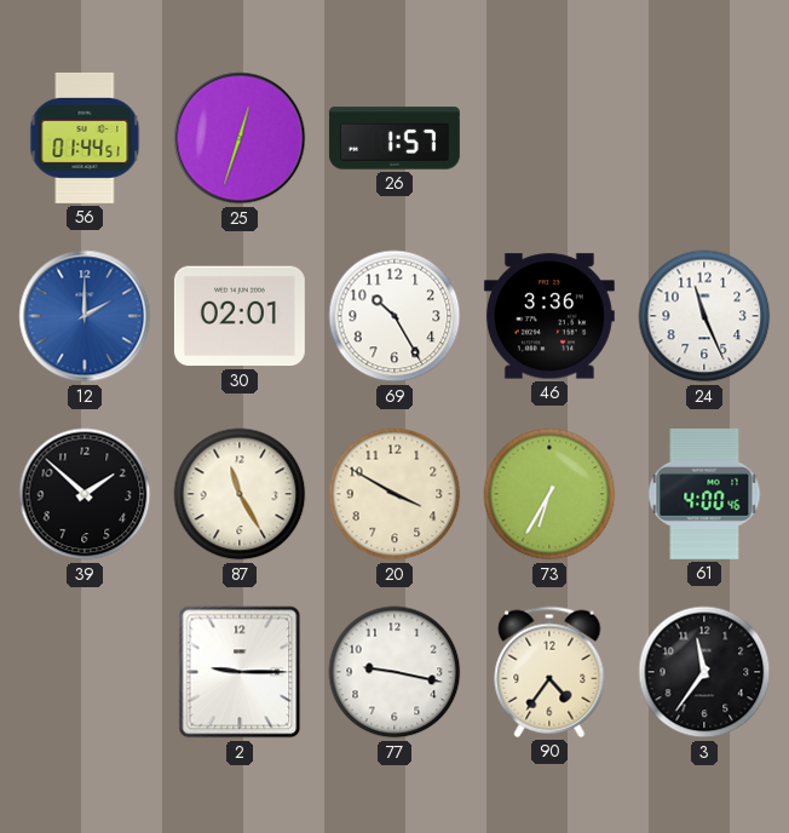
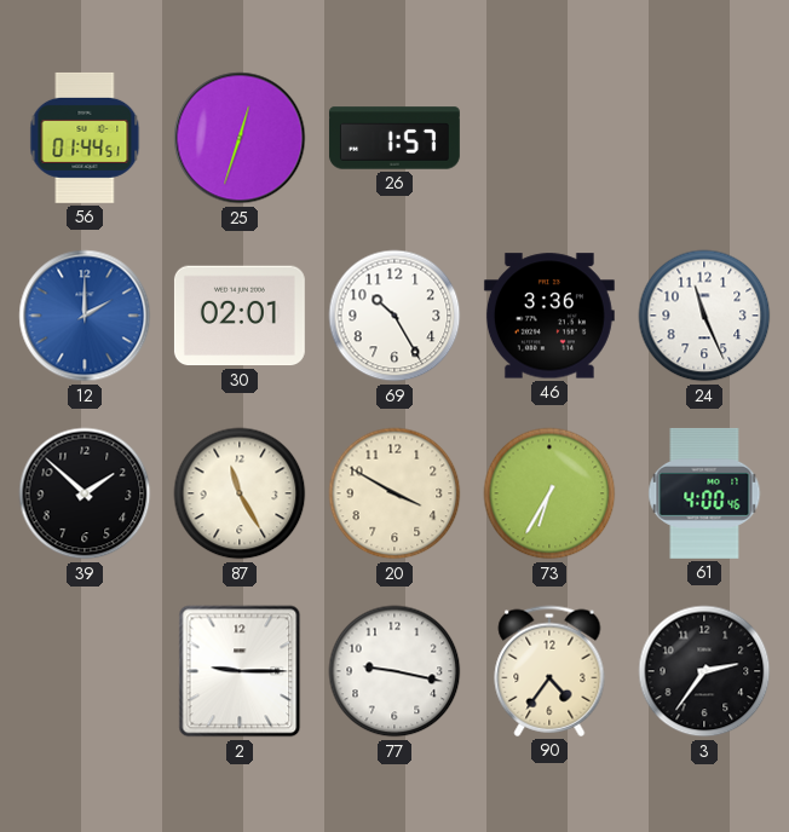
3: 11:36 -> 2:36
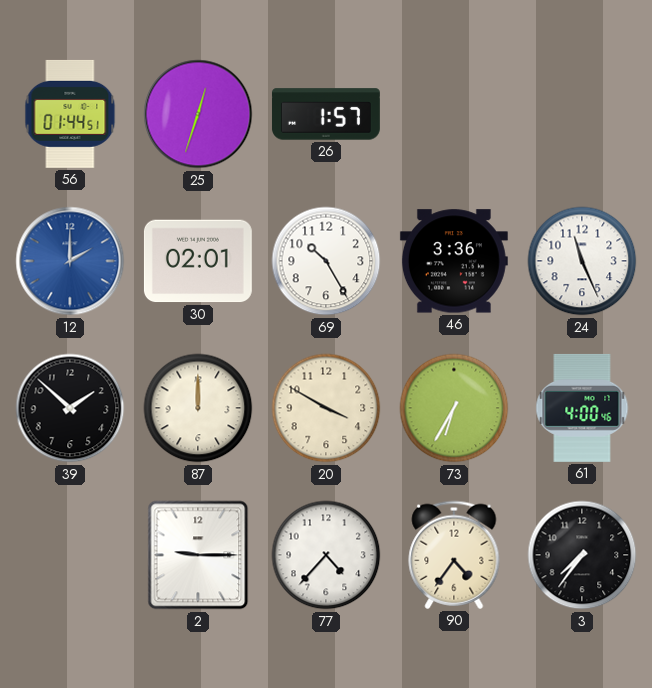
87: 11:25 -> 12:00
77: 9:17 -> 4:37
3: 2:36 -> 7:36
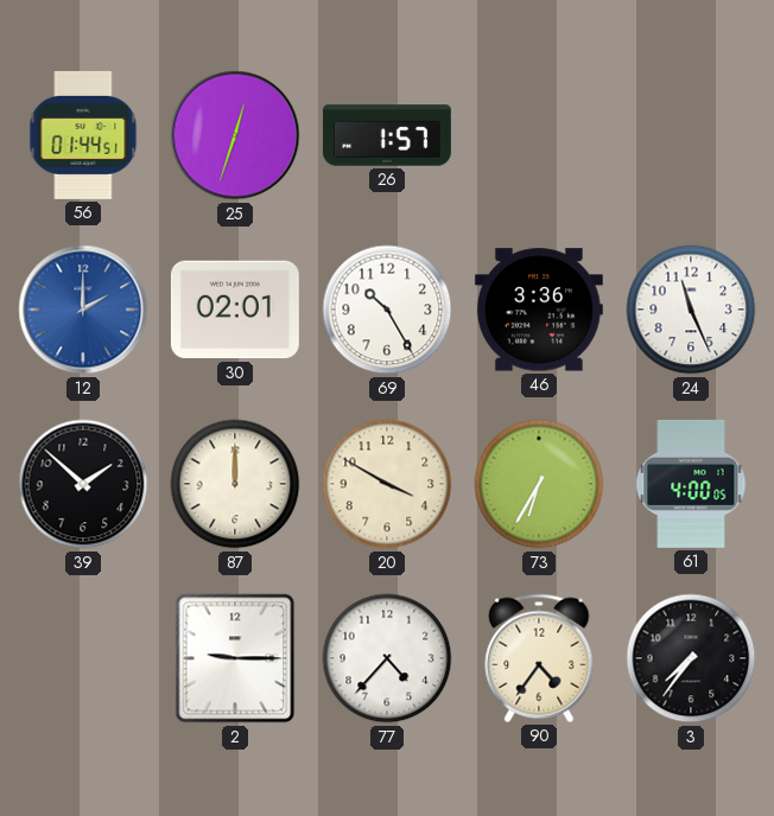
61: 4:00:46 -> 4:00:05
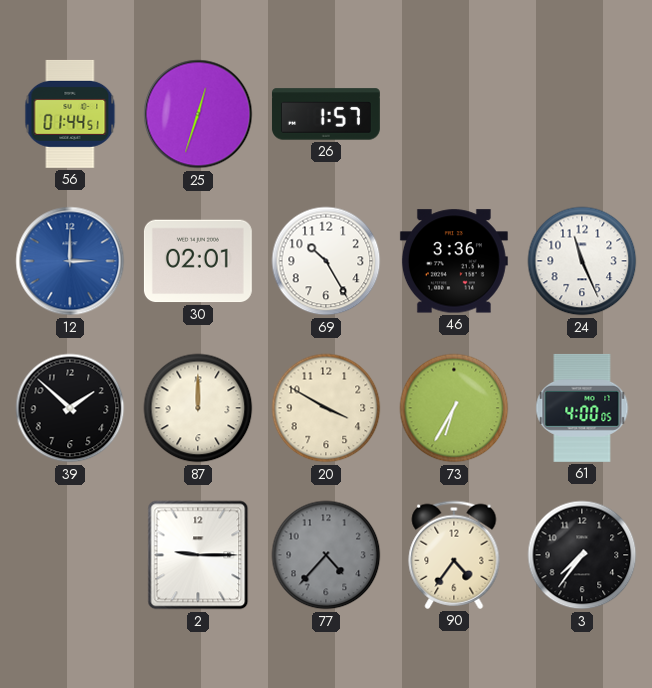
12: 2:00 -> 3:00
77 dial: white -> grey
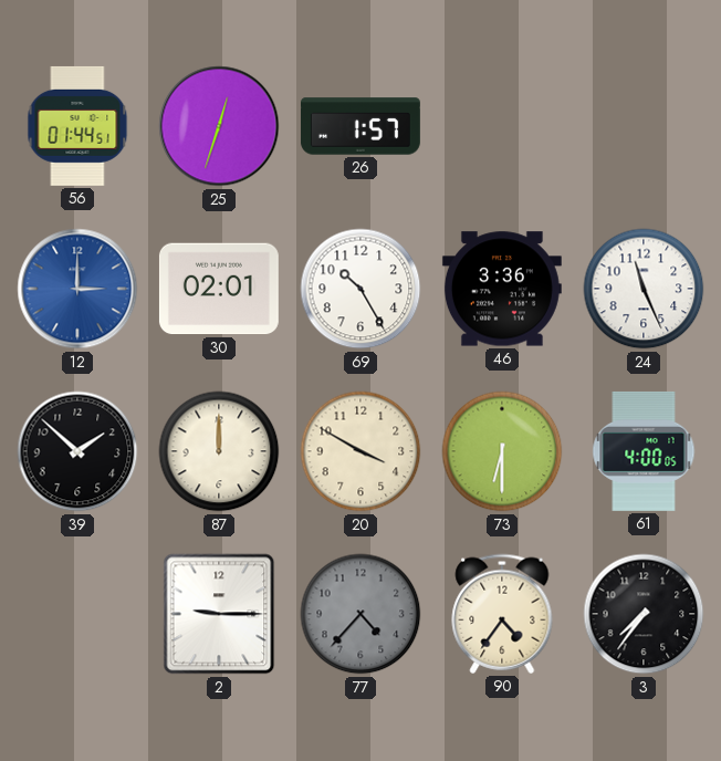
73: 6:35 -> 6:30
